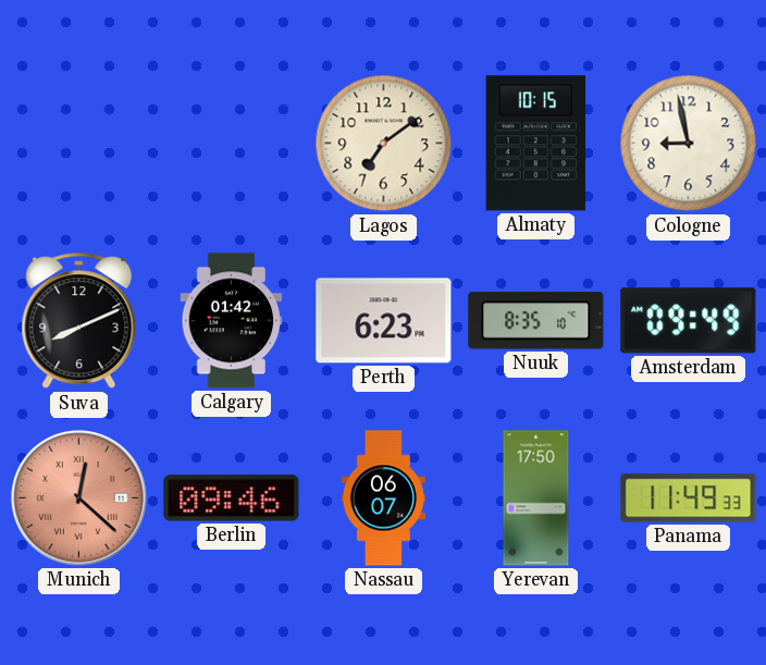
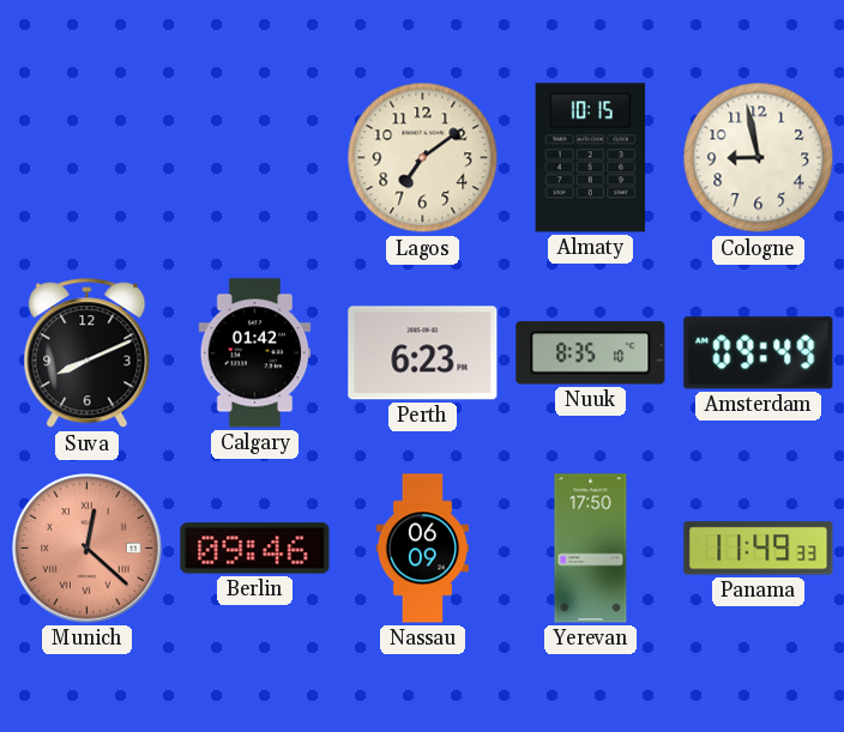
Nassau: 06:07 -> 06:09
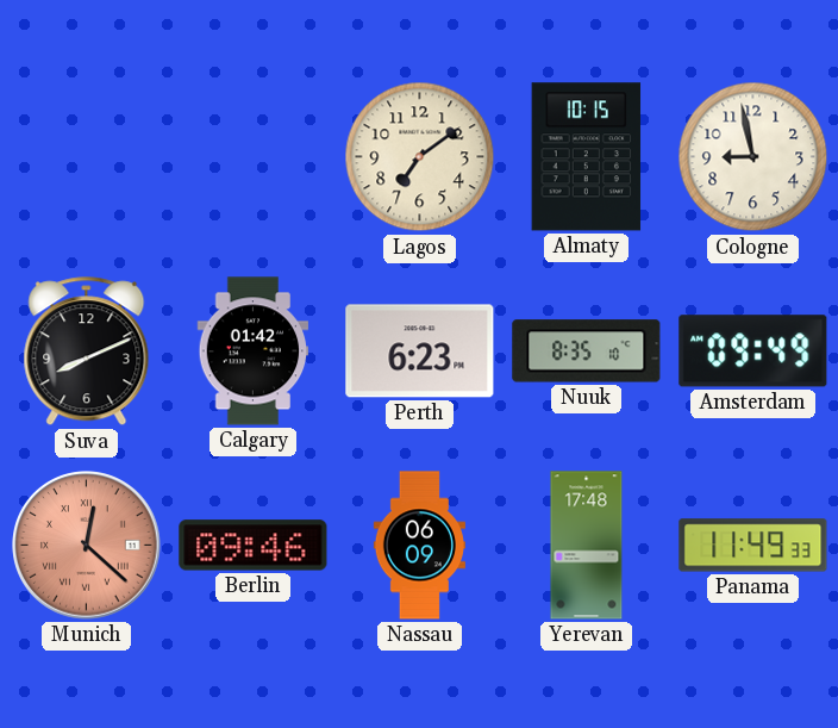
Yerevan: 17:50 -> 17:48
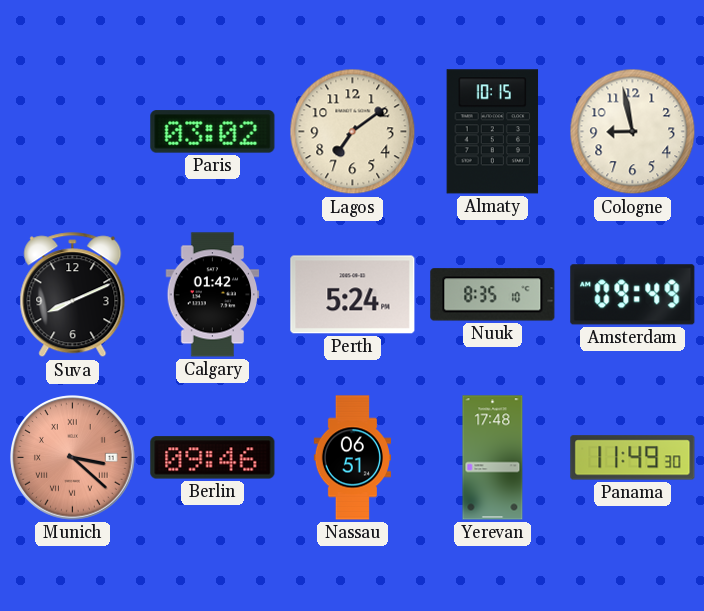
Paris: none -> 03:02
Perth: 6:23 -> 5:24
Munich: 12:22 -> 3:22
Nassau: 06:09 -> 06:51
Panama: 11:49:33 -> 11:49:30
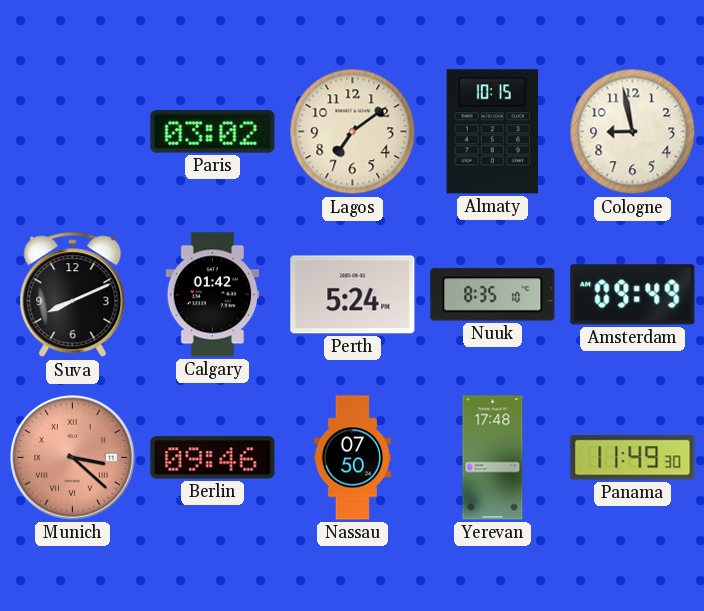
Nassau: 06:51 -> 07:50
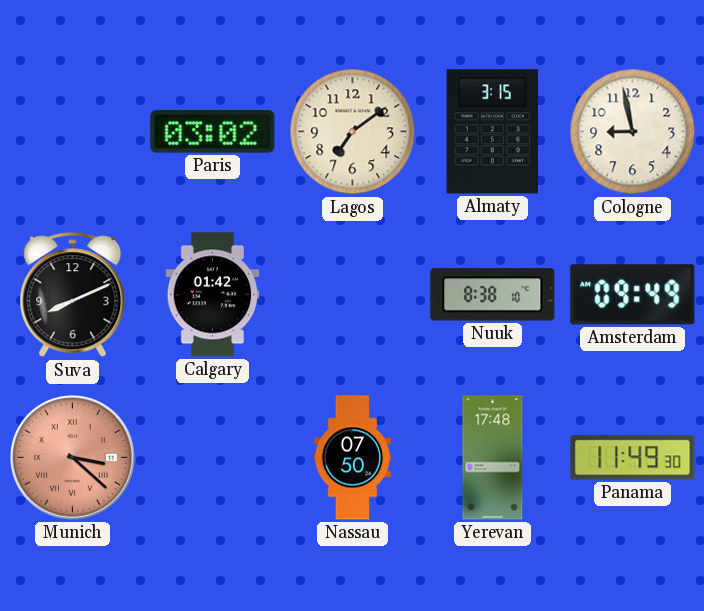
Almaty: 10:15 -> 3:15
Perth: 5:24 -> none
Nuuk: 8:35 -> 8:38
Berlin: 09:46 -> none
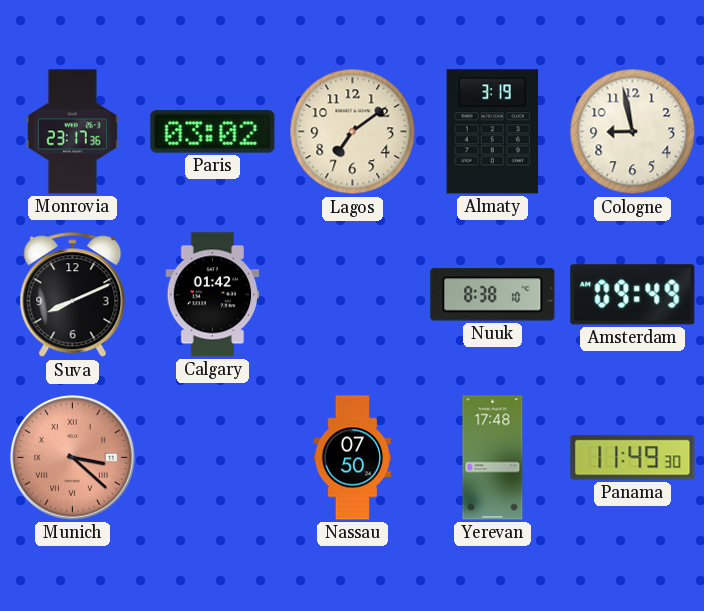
Monrovia: none -> 23:17
Almaty: 3:15 -> 3:19
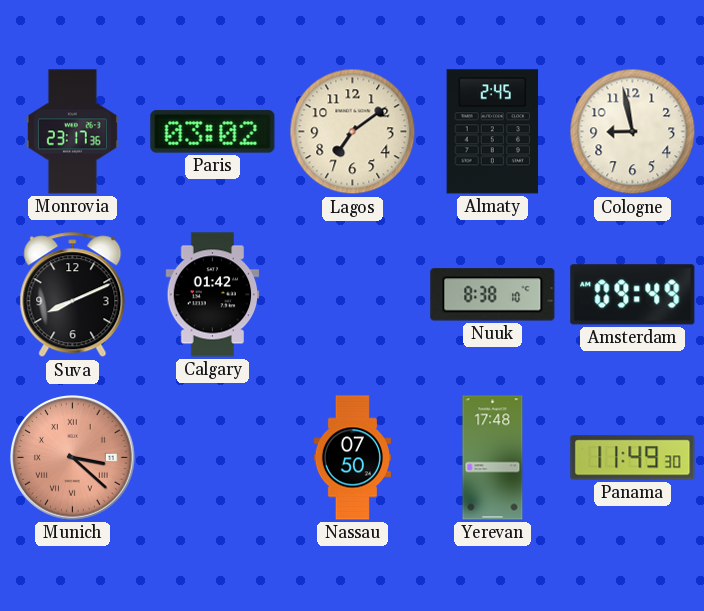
Almaty: 3:19 -> 2:45
